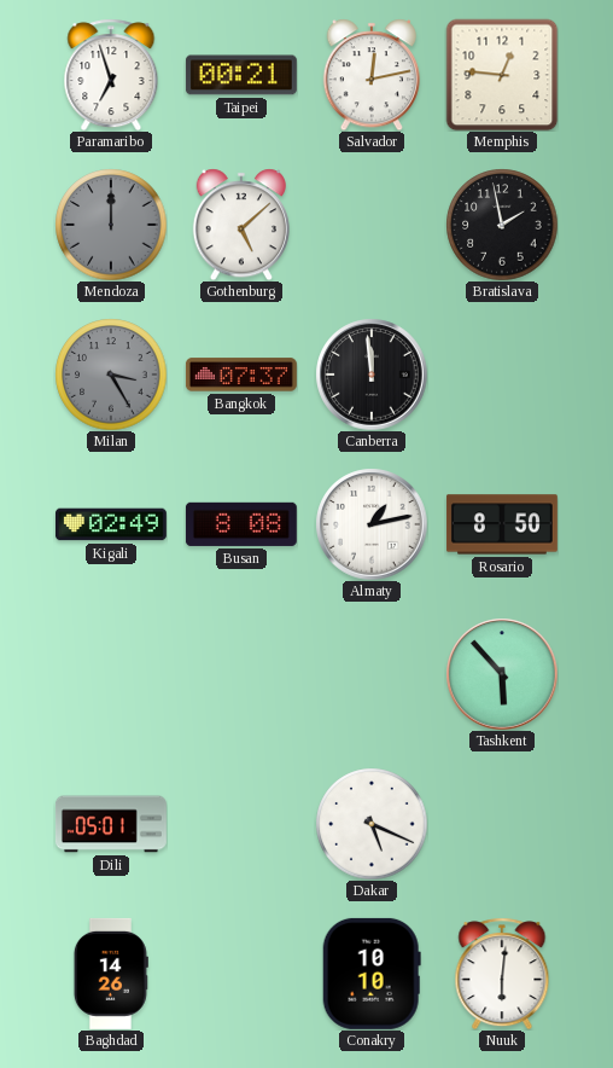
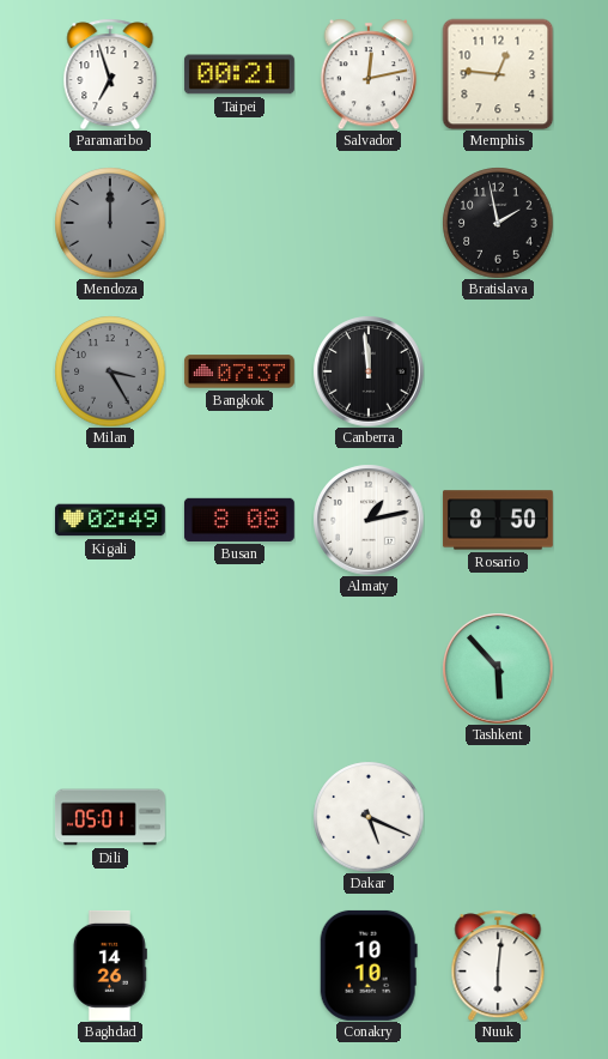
Gothenburg: 5:08 -> none
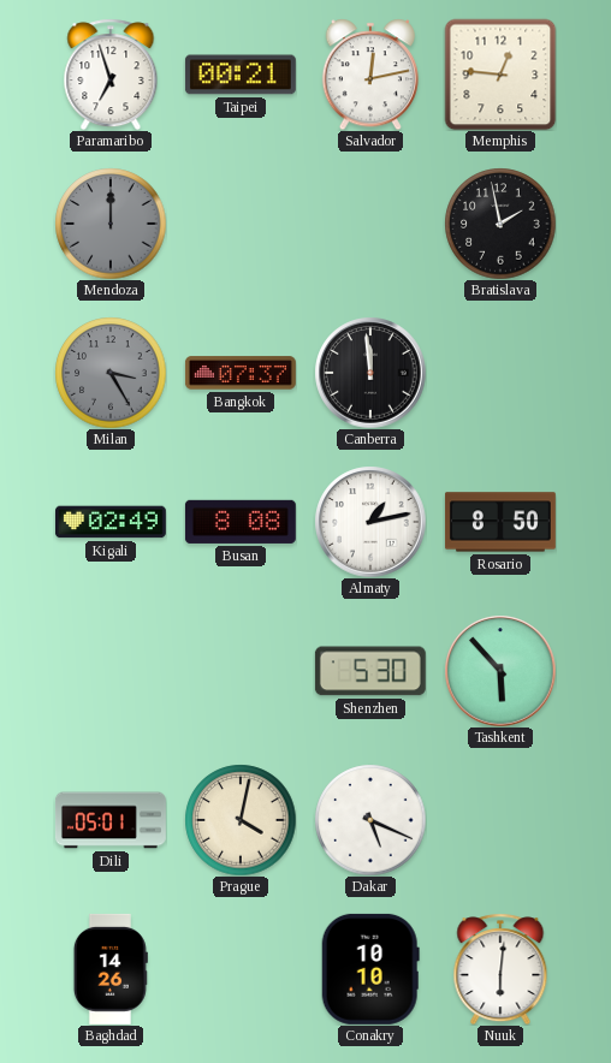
Shenzhen: none -> 5:30
Prague: none -> 4:02
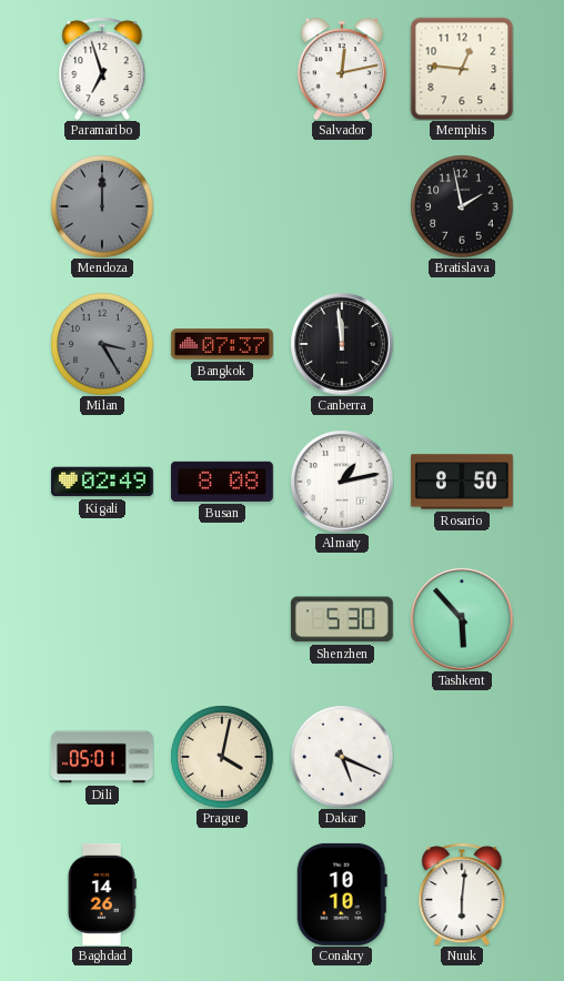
Taipei: 00:21 -> none
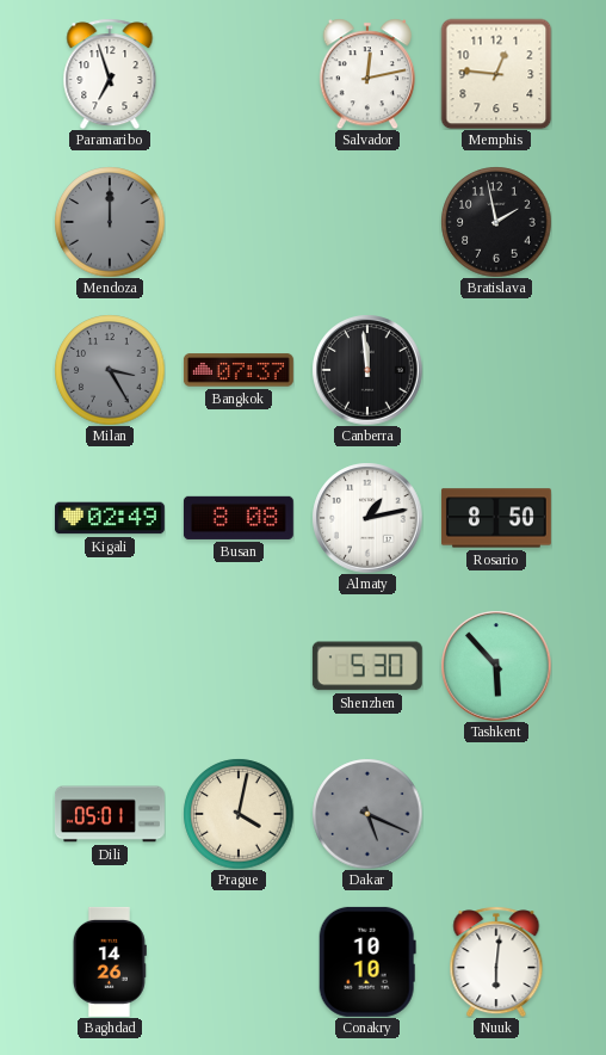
Dakar dial: white -> grey
